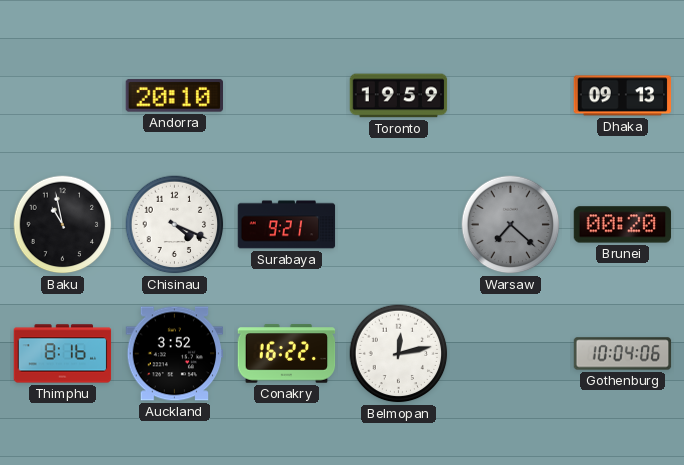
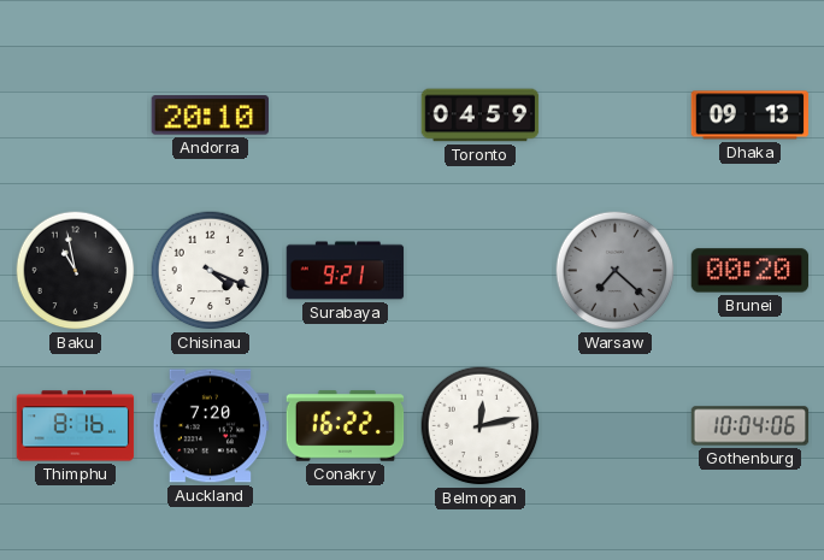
Toronto: 19:59 -> 04:59
Auckland: 3:52 -> 7:20
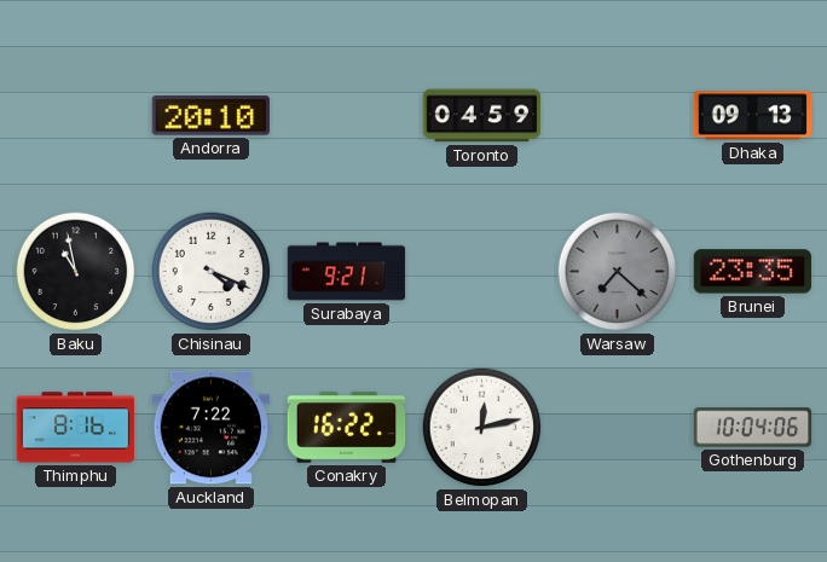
Brunei: 00:20 -> 23:35
Auckland: 7:20 -> 7:22
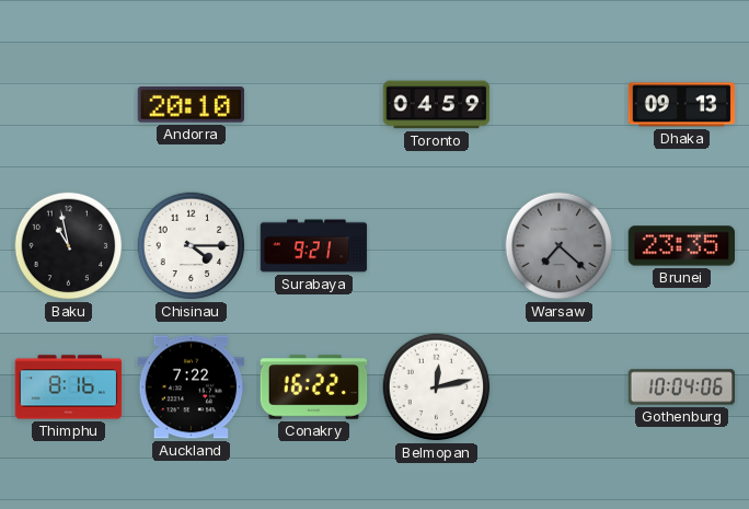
Chisinau: 4:19 -> 4:15
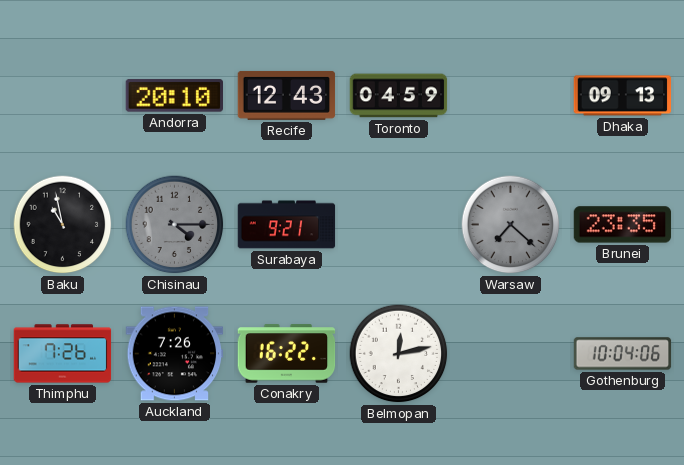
Recife: none -> 12:43
Chisinau dial: white -> grey
Thimphu: 8:16 -> 7:26
Auckland: 7:22 -> 7:26
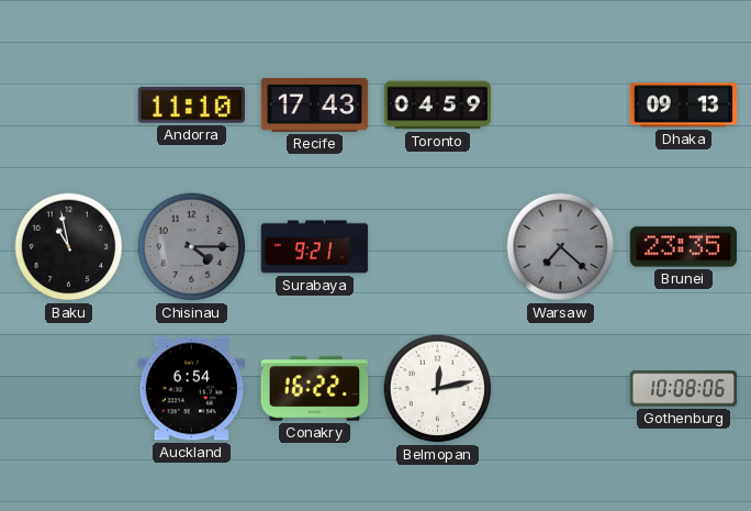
Andorra: 20:10 -> 11:10
Recife: 12:43 -> 17:43
Thimphu: 7:26 -> none
Auckland: 7:26 -> 6:54
Gothenburg: 10:04 -> 10:08
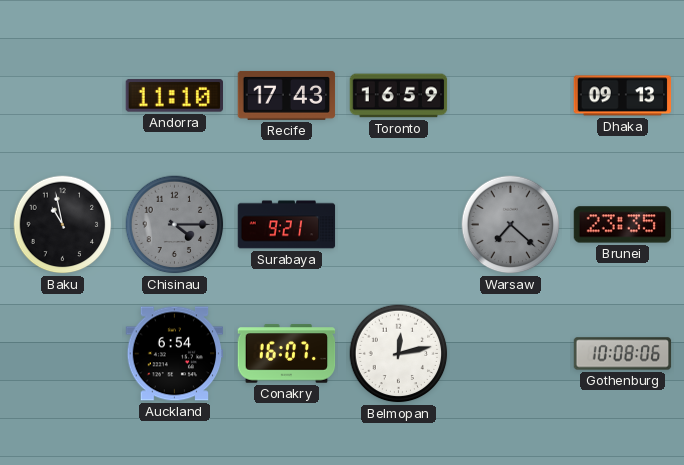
Toronto: 04:59 -> 16:59
Conakry: 16:22 -> 16:07
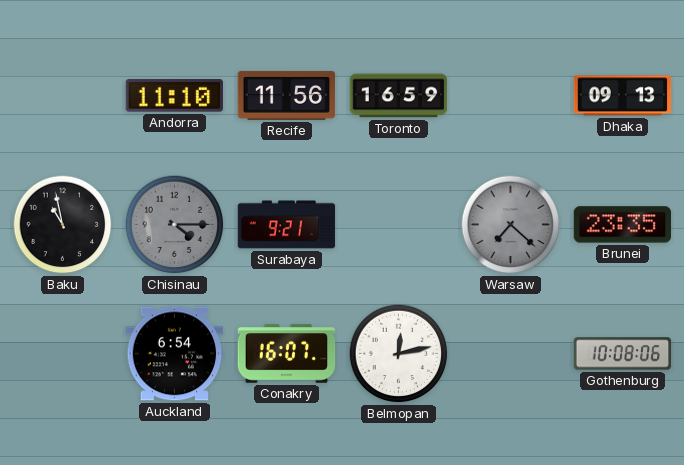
Recife: 17:43 -> 11:56
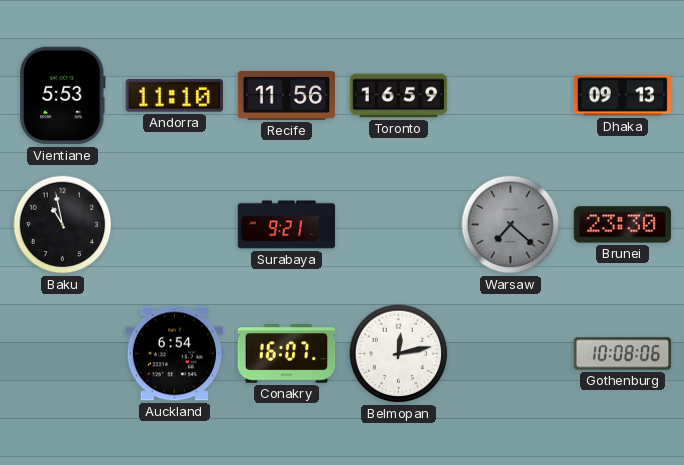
Vientiane: none -> 5:53
Chisinau: 4:15 -> none
Brunei: 23:35 -> 23:30
